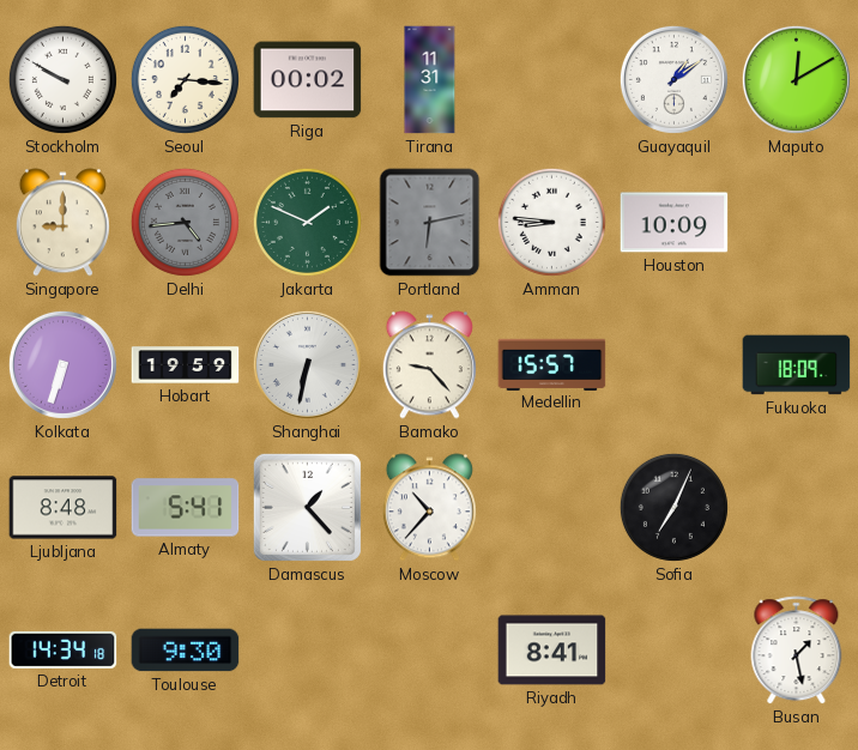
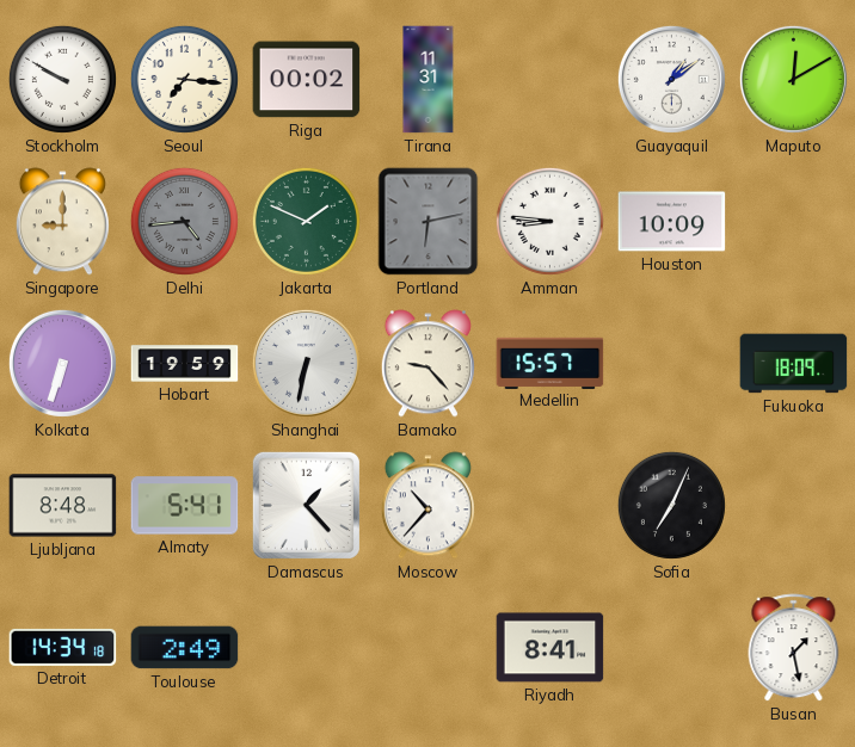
Toulouse: 9:30 -> 2:49
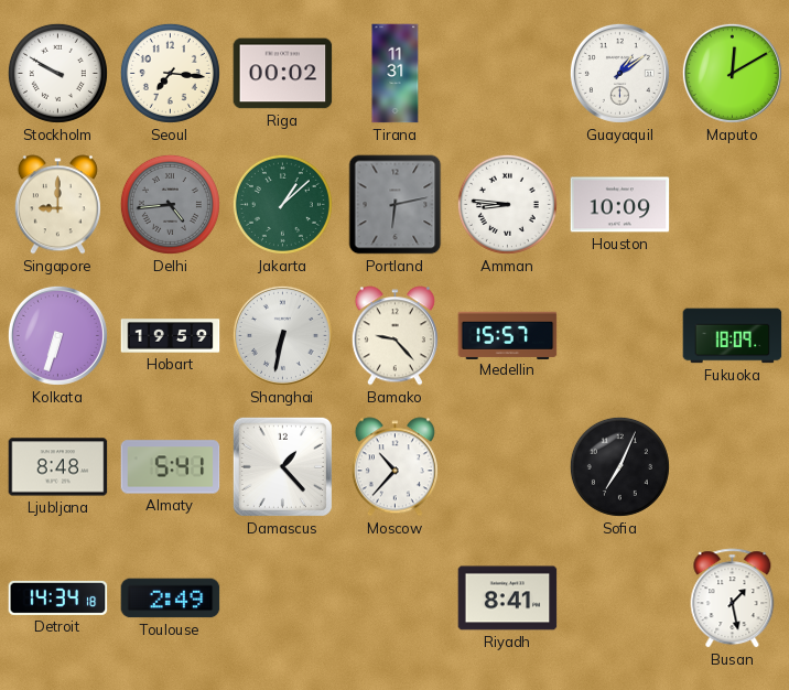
Jakarta: 1:49 -> 1:08
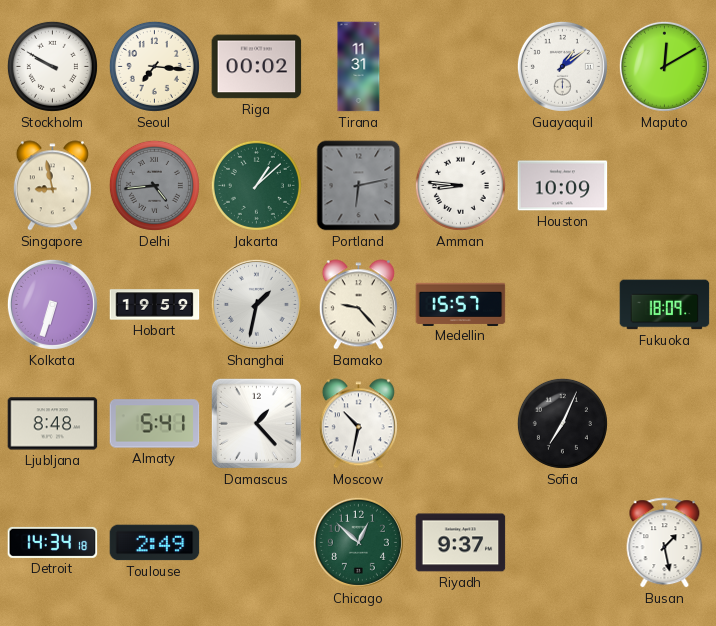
Singapore: 9:00 -> 8:58
Shanghai: 6:32 -> 1:32
Moscow: 10:37 -> 10:32
Chicago: none -> 12:52
Riyadh: 8:41 -> 9:37
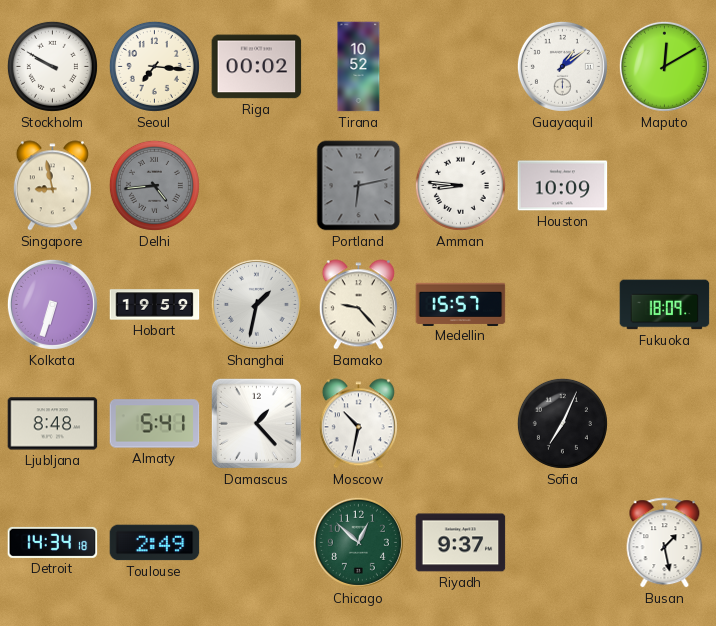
Tirana: 11:31 -> 10:52
Jakarta: 1:08 -> none
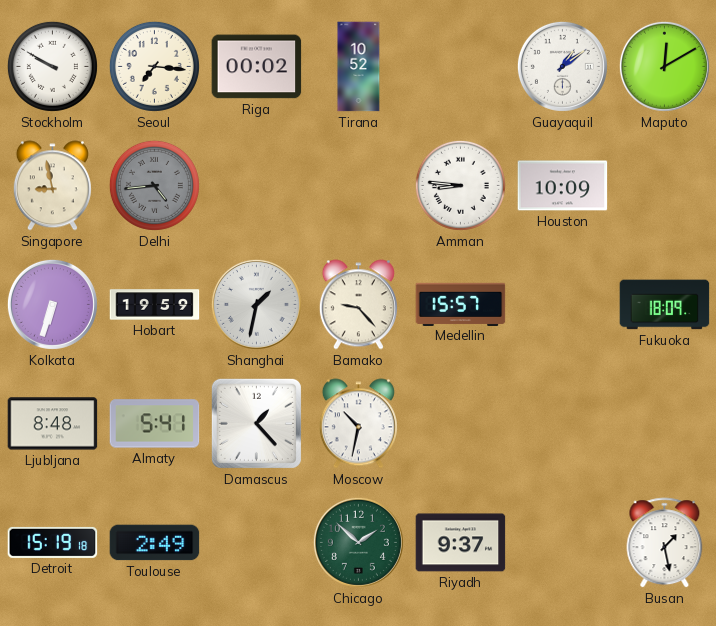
Portland: 6:13 -> none
Sofia: 7:04 -> none
Detroit: 14:34 -> 15:19
Chicago: 12:52 -> 1:52
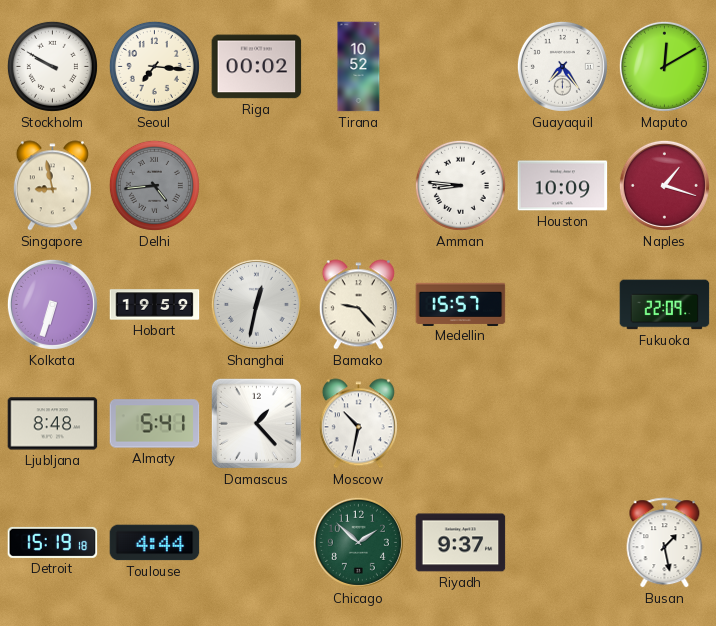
Guayaquil: 1:09 -> 7:24
Naples: none -> 1:18
Shanghai: 1:32 -> 12:32
Fukuoka: 18:09 -> 22:09
Toulouse: 2:49 -> 4:44
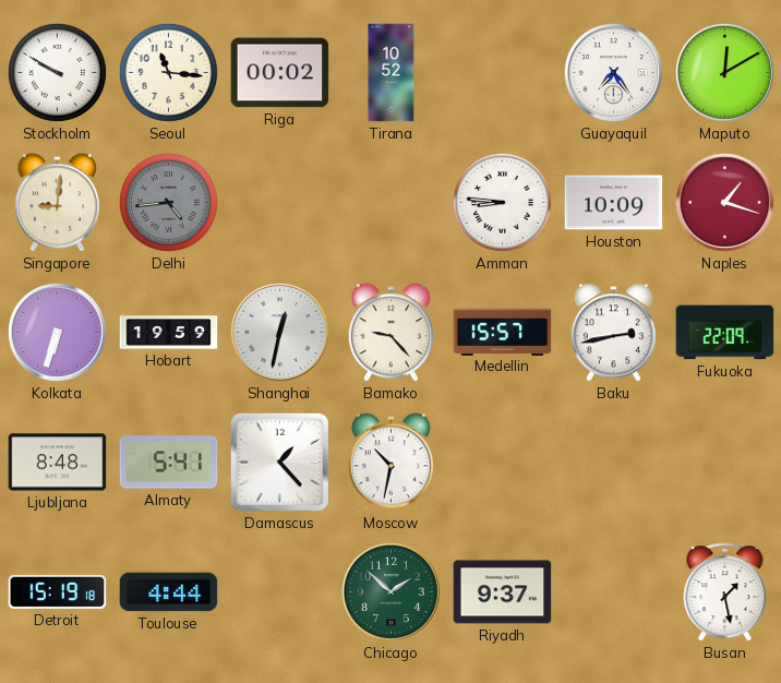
Seoul: 7:16 -> 11:16
Singapore: 8:58 -> 9:01
Baku: none -> 2:43
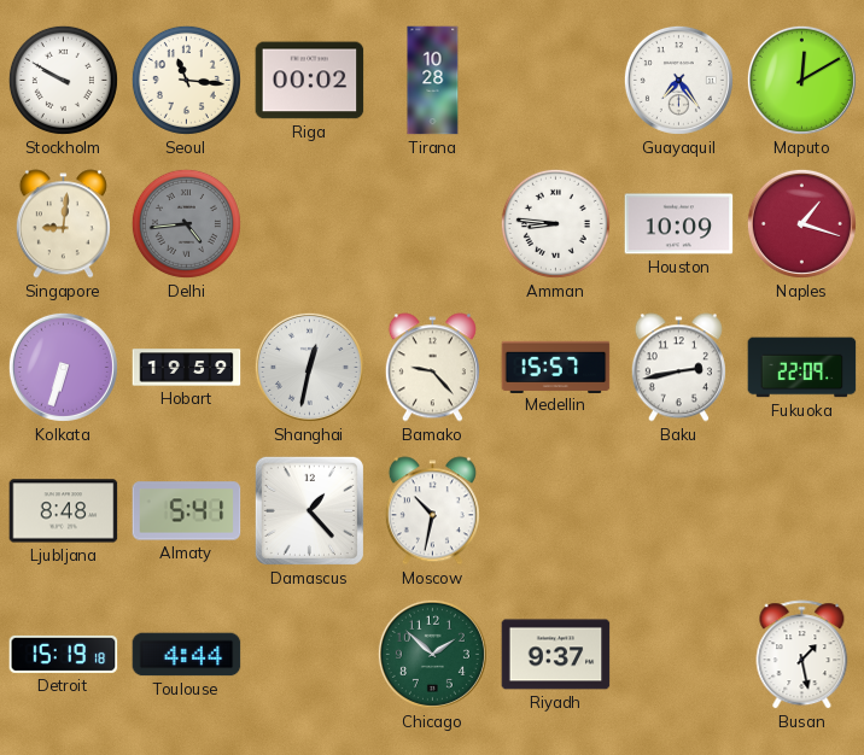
Tirana: 10:52 -> 10:28
